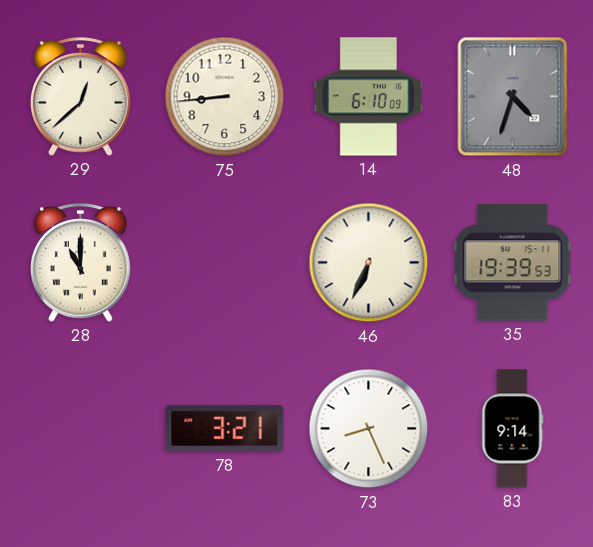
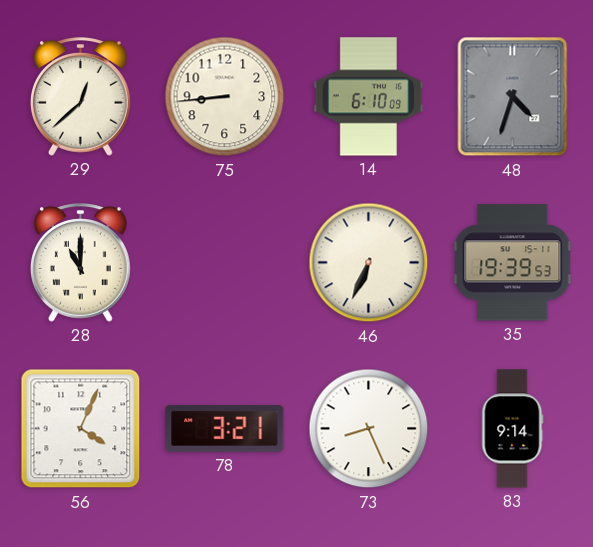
56: none -> 4:04
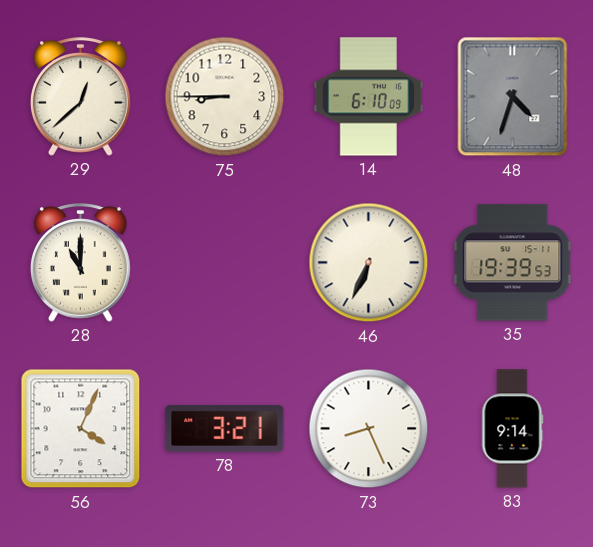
75: 8:44 -> 8:45
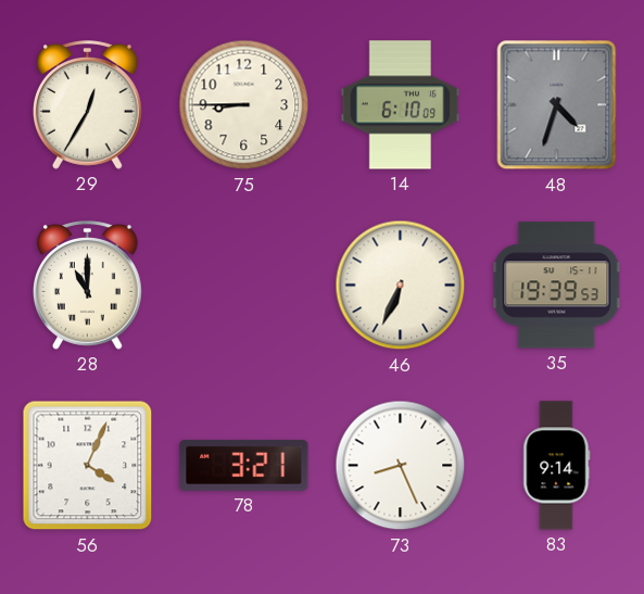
29: 12:38 -> 12:35
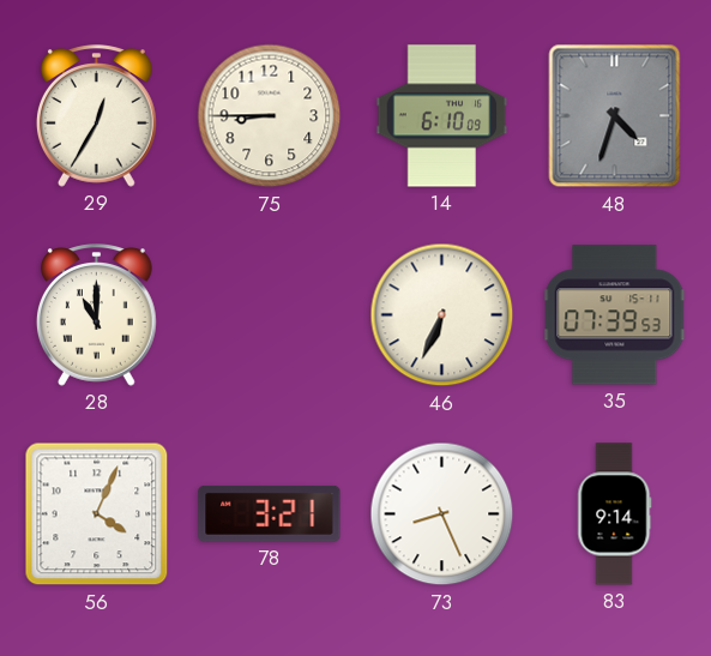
35: 19:39 -> 07:39
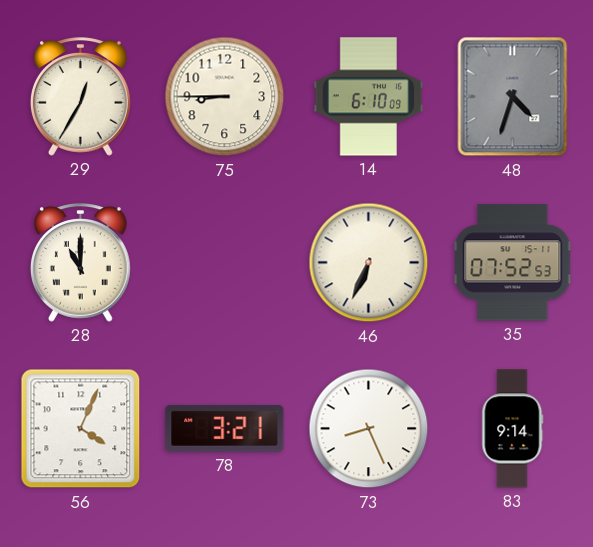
35: 07:39 -> 07:52
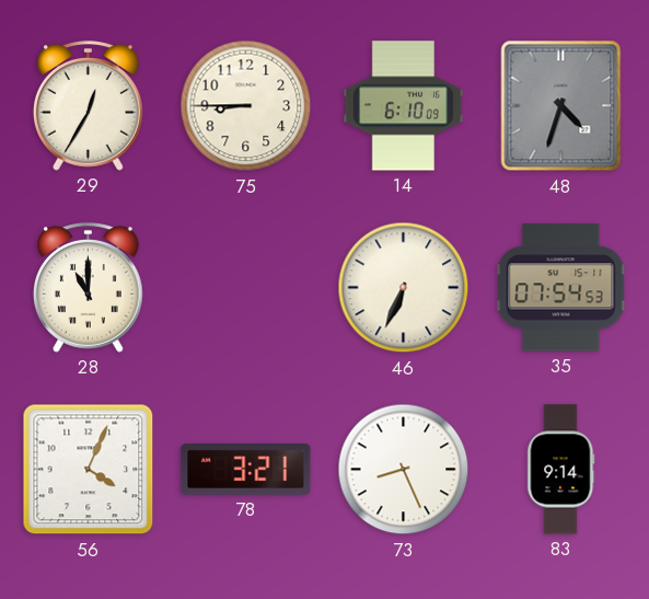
35: 07:52 -> 07:54
